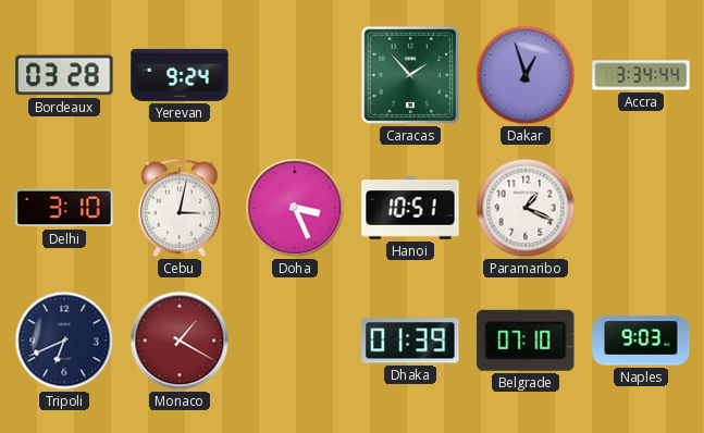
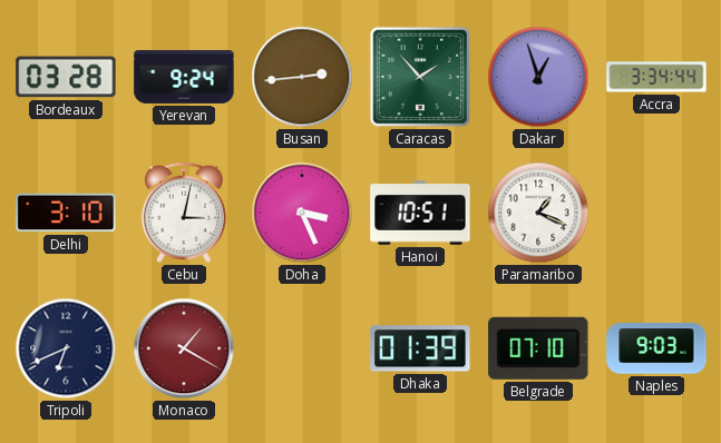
Busan: none -> 2:44
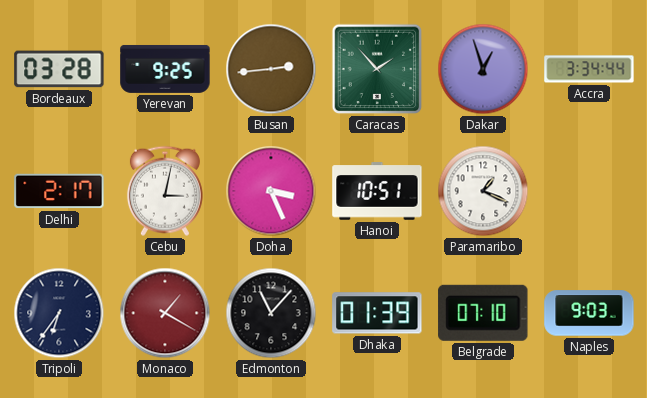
Yerevan: 9:24 -> 9:25
Delhi: 3:10 -> 2:17
Tripoli: 6:41 -> 6:36
Edmonton: none -> 11:07
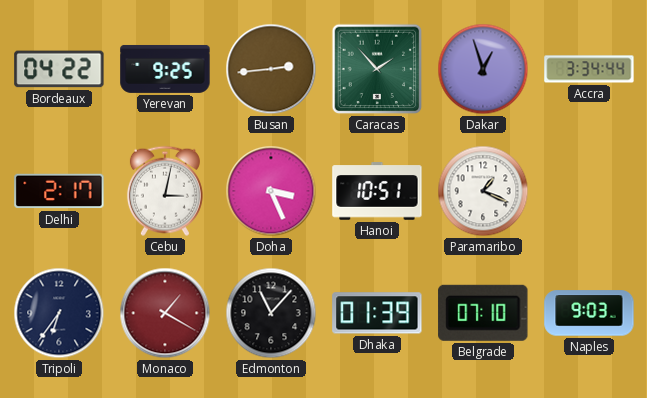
Bordeaux: 03:28 -> 04:22
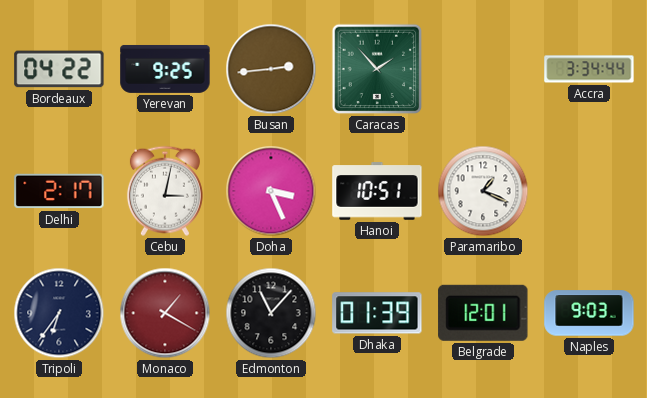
Dakar: 12:57 -> none
Belgrade: 07:10 -> 12:01
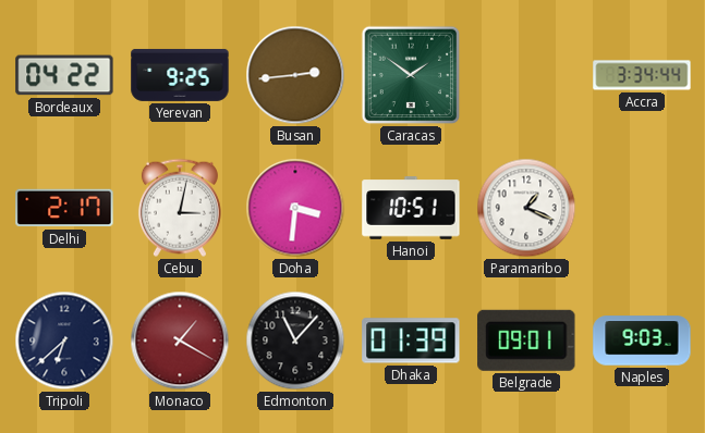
Caracas: 1:53 -> 1:51
Doha: 3:26 -> 3:31
Tripoli: 6:36 -> 6:38
Belgrade: 12:01 -> 09:01
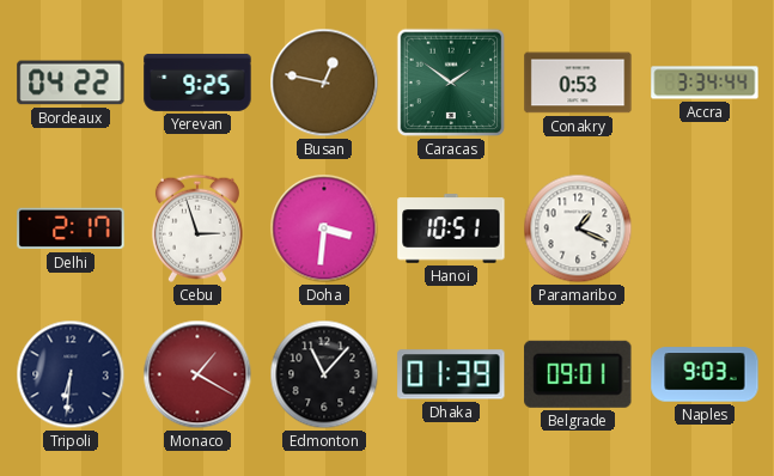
Busan: 2:44 -> 12:47
Conakry: none -> 0:53
Cebu: 3:02 -> 2:57
Tripoli: 6:38 -> 6:31
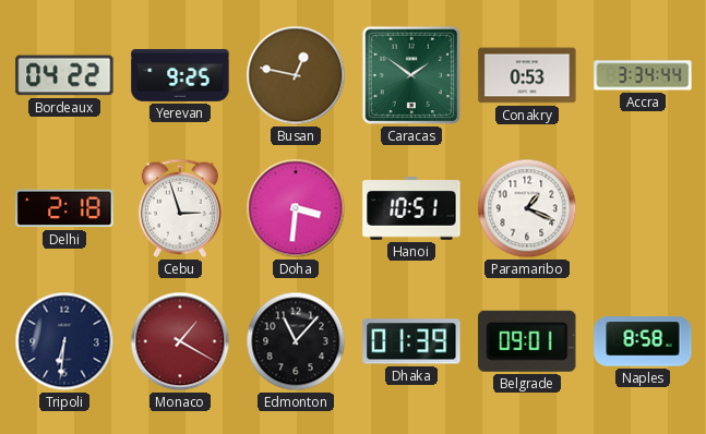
Delhi: 2:17 -> 2:18
Naples: 9:03 -> 8:58
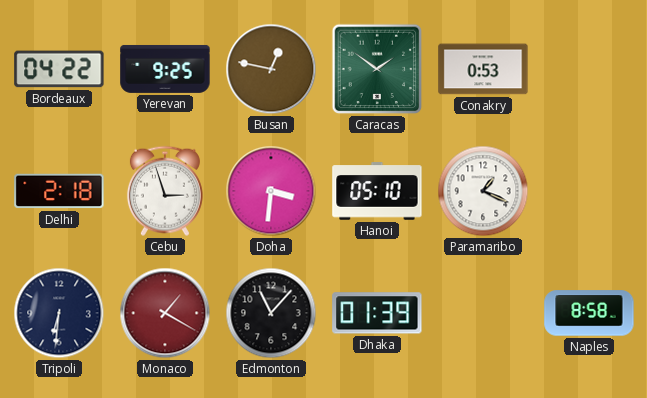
Accra: 3:34 -> none
Hanoi: 10:51 -> 05:10
Belgrade: 09:01 -> none
